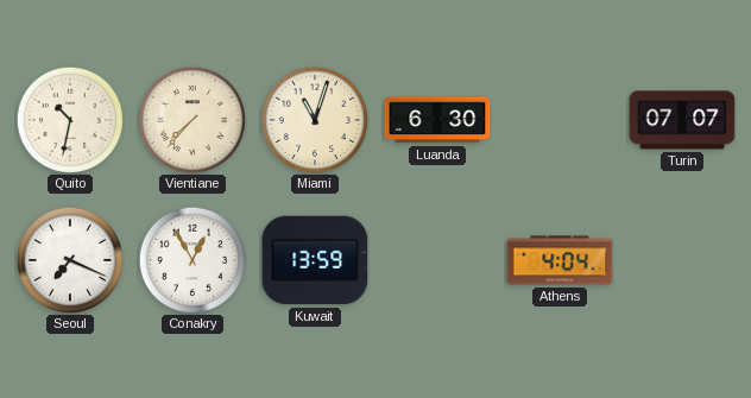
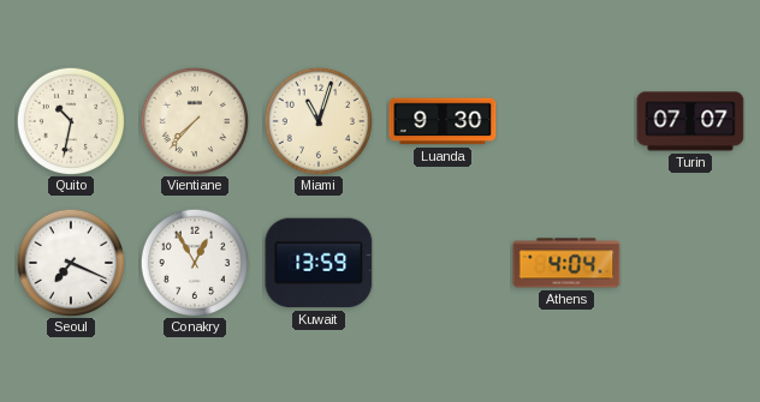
Luanda: 6:30 -> 9:30
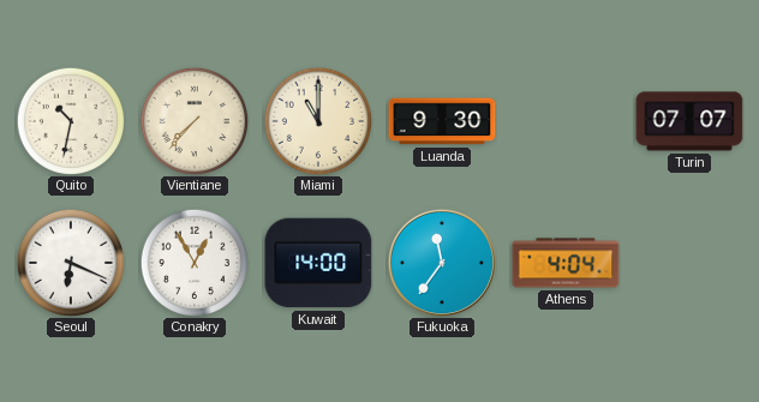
Miami: 11:03 -> 11:00
Seoul: 7:19 -> 6:19
Kuwait: 13:59 -> 14:00
Fukuoka: none -> 11:36
